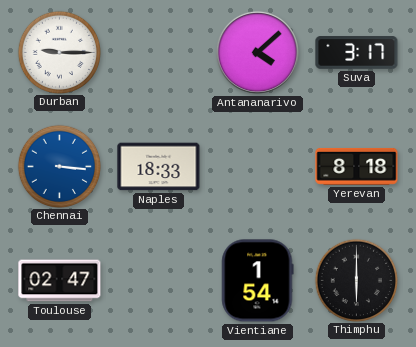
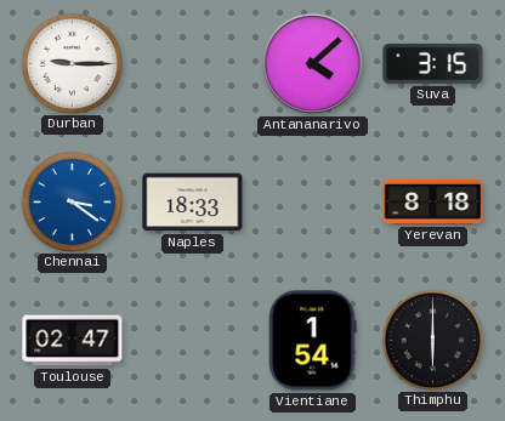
Suva: 3:17 -> 3:15
Chennai: 3:16 -> 3:21
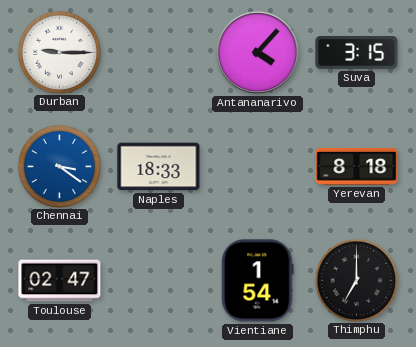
Antananarivo: 4:08 -> 4:07
Thimphu: 6:00 -> 7:00
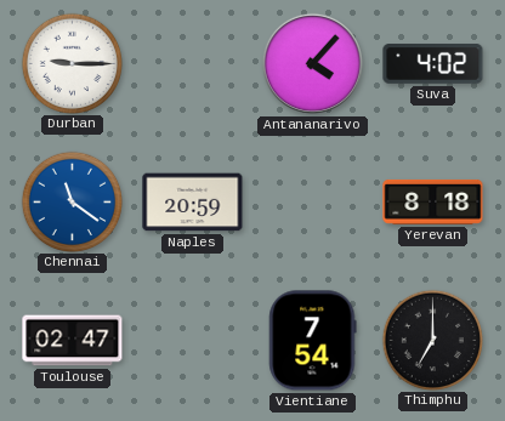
Suva: 3:15 -> 4:02
Chennai: 3:21 -> 11:21
Naples: 18:33 -> 20:59
Vientiane: 1:54 -> 7:54
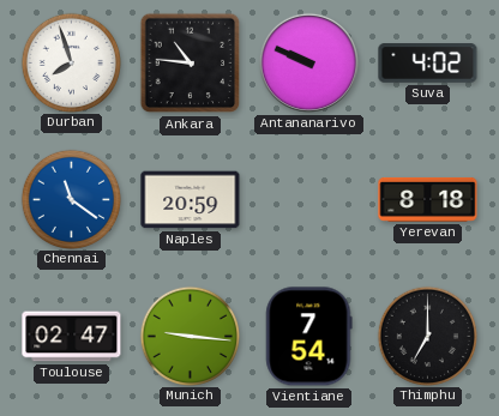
Durban: 9:15 -> 7:57
Ankara: none -> 10:46
Antananarivo: 4:07 -> 9:49
Munich: none -> 9:16
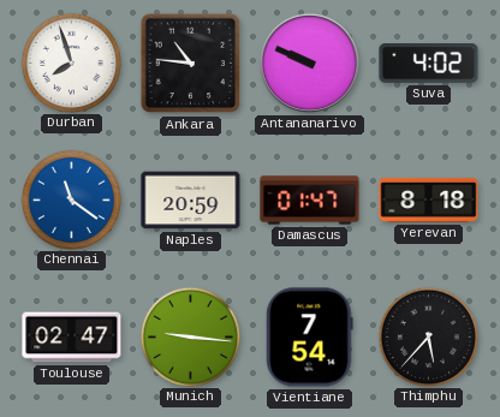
Damascus: none -> 01:47
Thimphu: 7:00 -> 5:37
